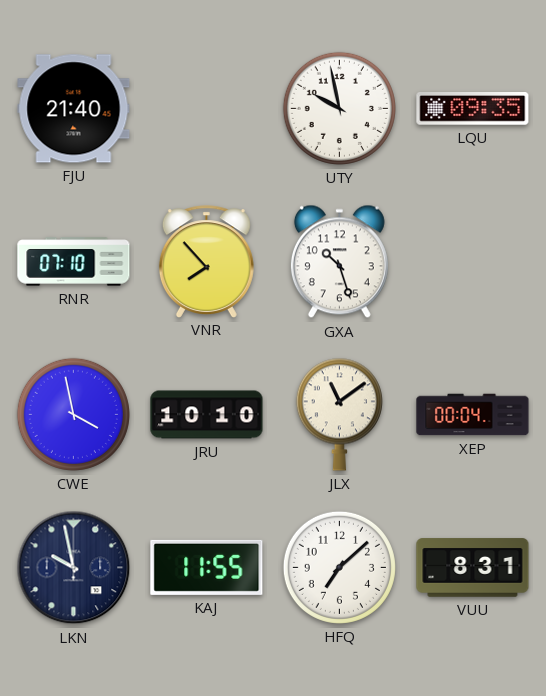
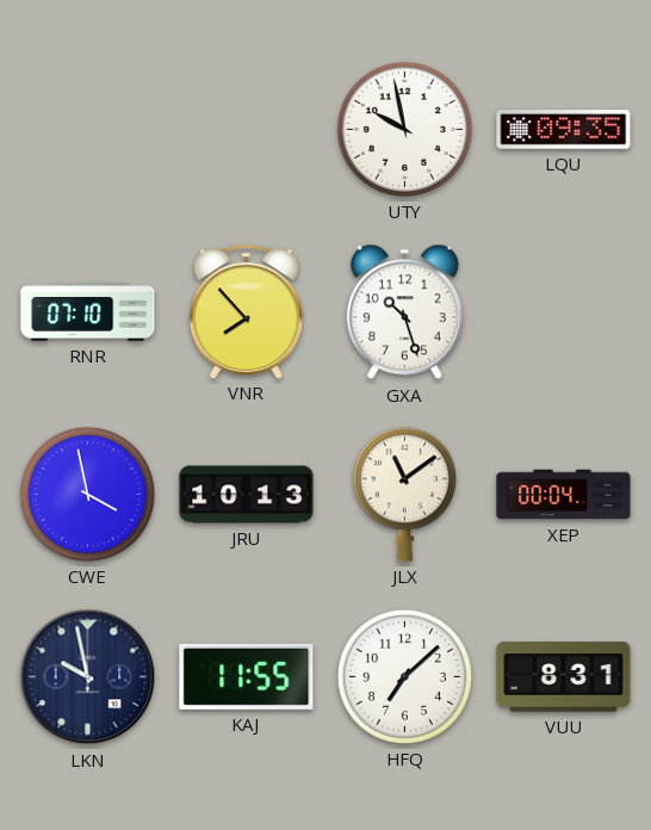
FJU: 21:40 -> none
JRU: 10:10 -> 10:13
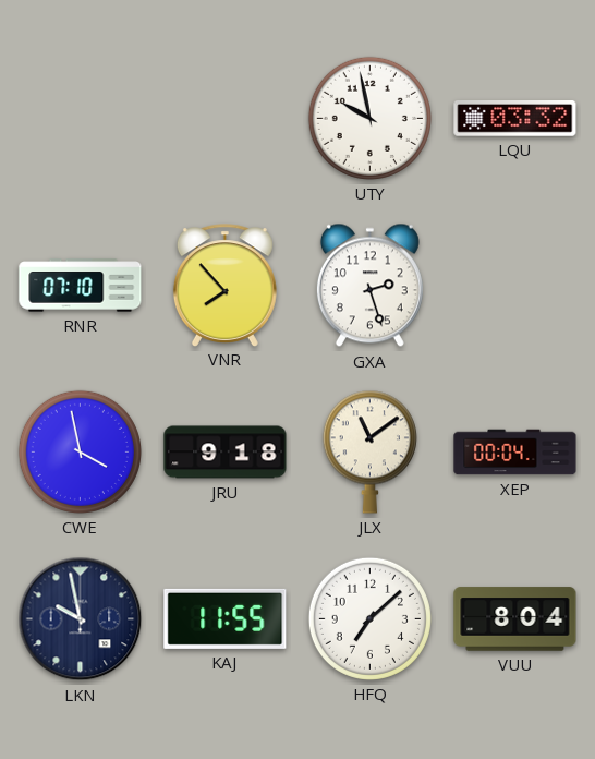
LQU: 09:35 -> 03:32
GXA: 10:27 -> 2:27
JRU: 10:13 -> 9:18
VUU: 8:31 -> 8:04
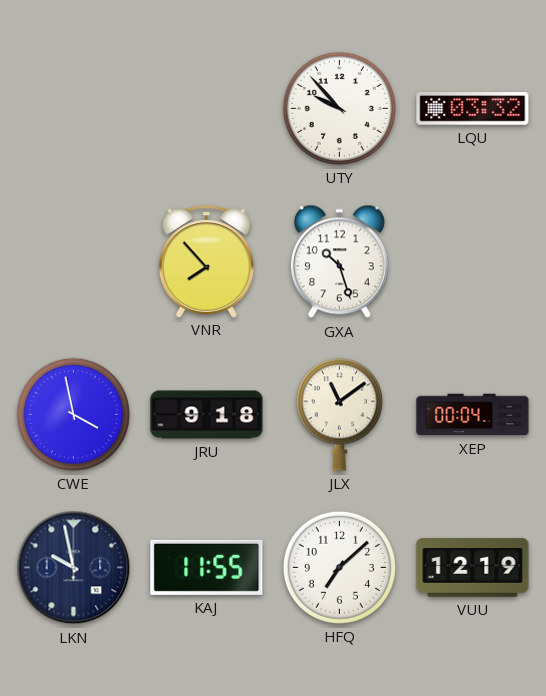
UTY: 9:58 -> 9:53
RNR: 07:10 -> none
GXA: 2:27 -> 10:27
VUU: 8:04 -> 12:19
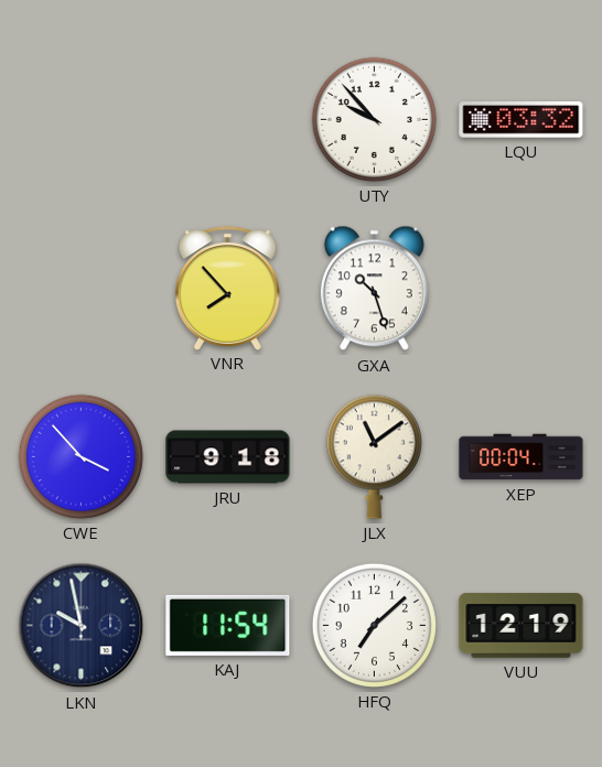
CWE: 3:58 -> 3:53
KAJ: 11:55 -> 11:54
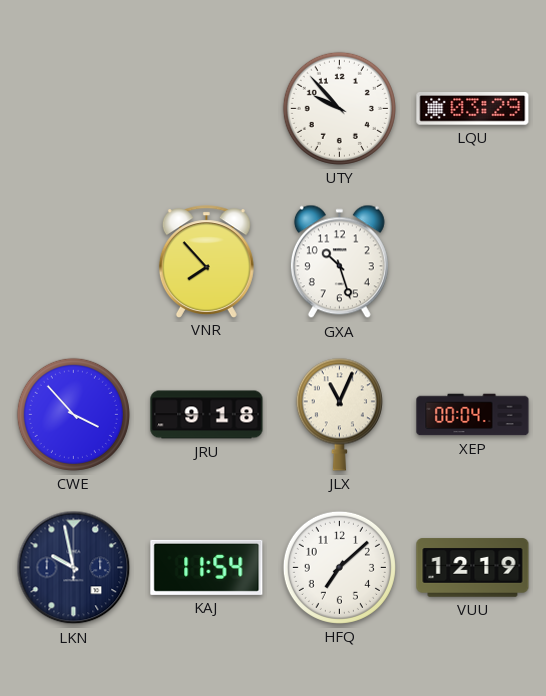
LQU: 03:32 -> 03:29
JLX: 11:09 -> 11:04
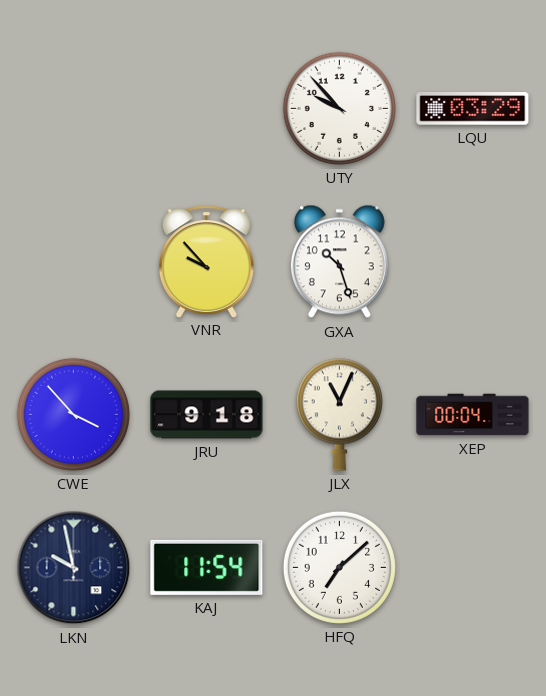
VNR: 7:53 -> 9:53
VUU: 12:19 -> none
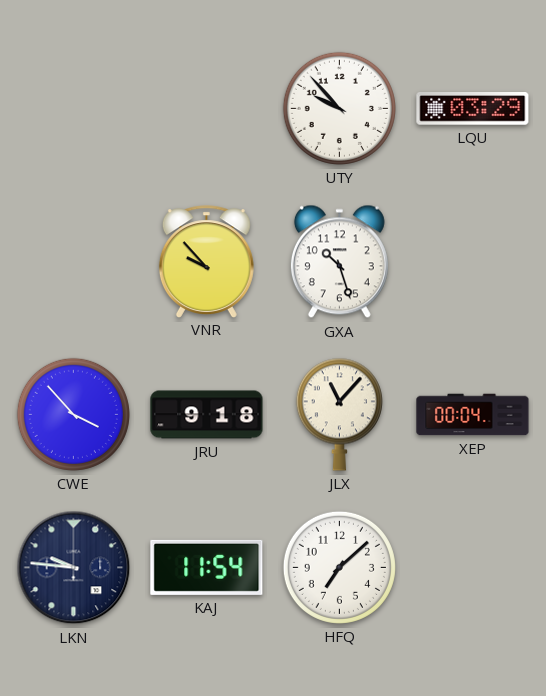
JLX: 11:04 -> 11:07
LKN: 9:58 -> 9:46
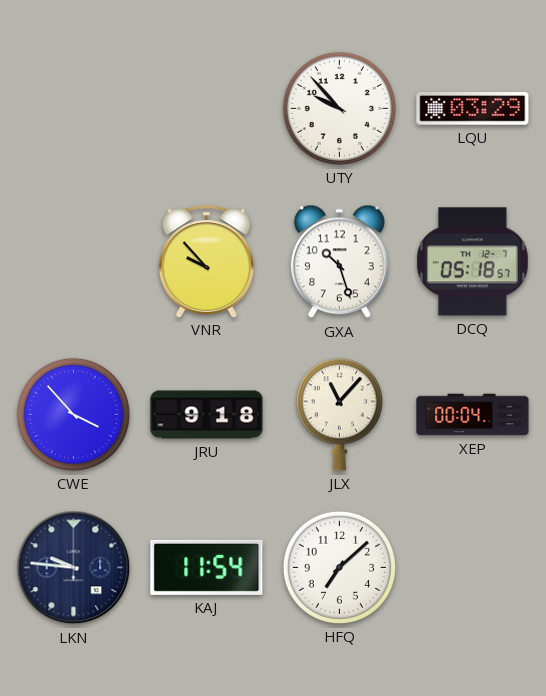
DCQ: none -> 05:18
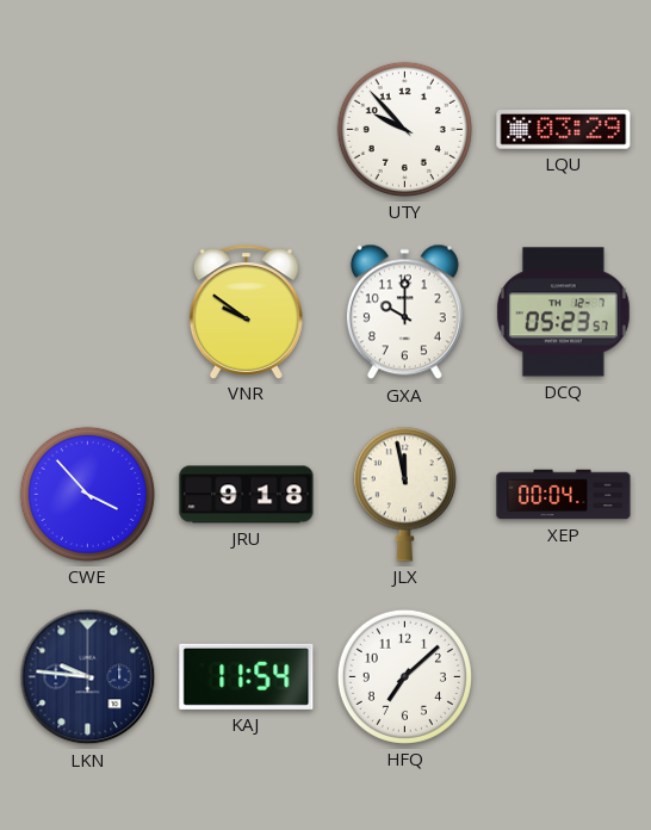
VNR: 9:53 -> 9:51
GXA: 10:27 -> 10:00
DCQ: 05:18 -> 05:23
JLX: 11:07 -> 11:58
